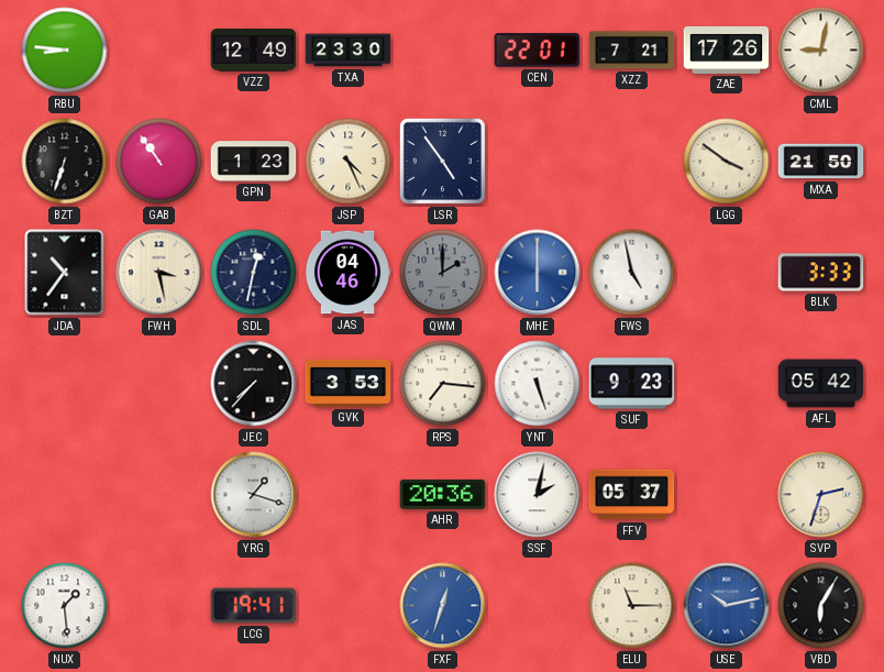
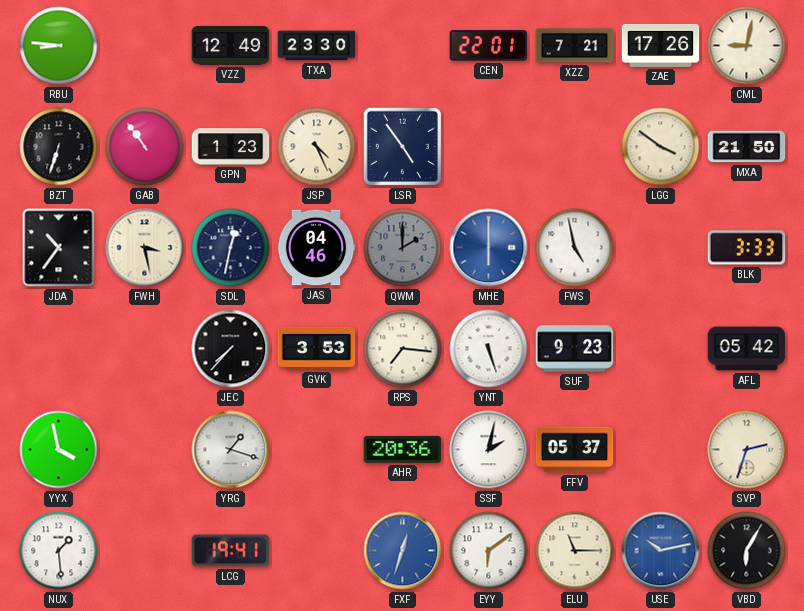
YYX: none -> 3:58
EYY: none -> 6:09
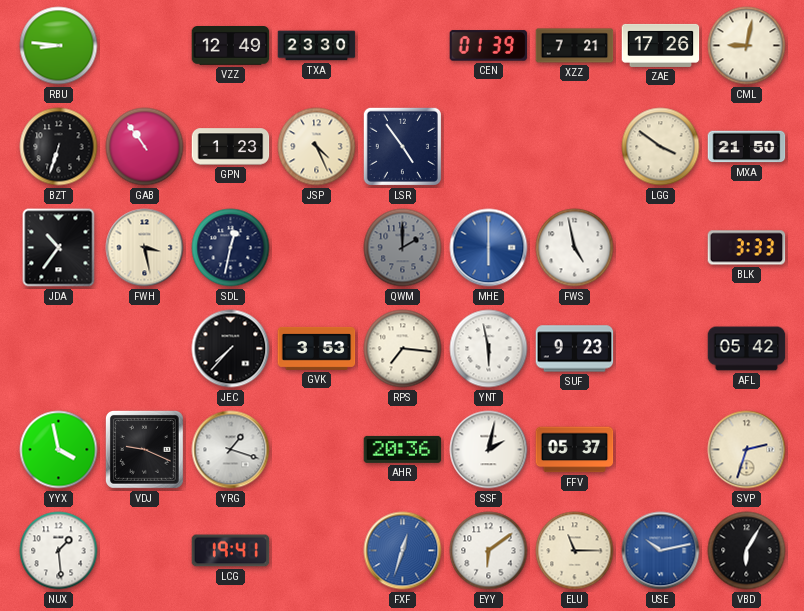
CEN: 22:01 -> 01:39
JAS: 04:46 -> none
YNT: 5:27 -> 5:58
VDJ: none -> 9:19
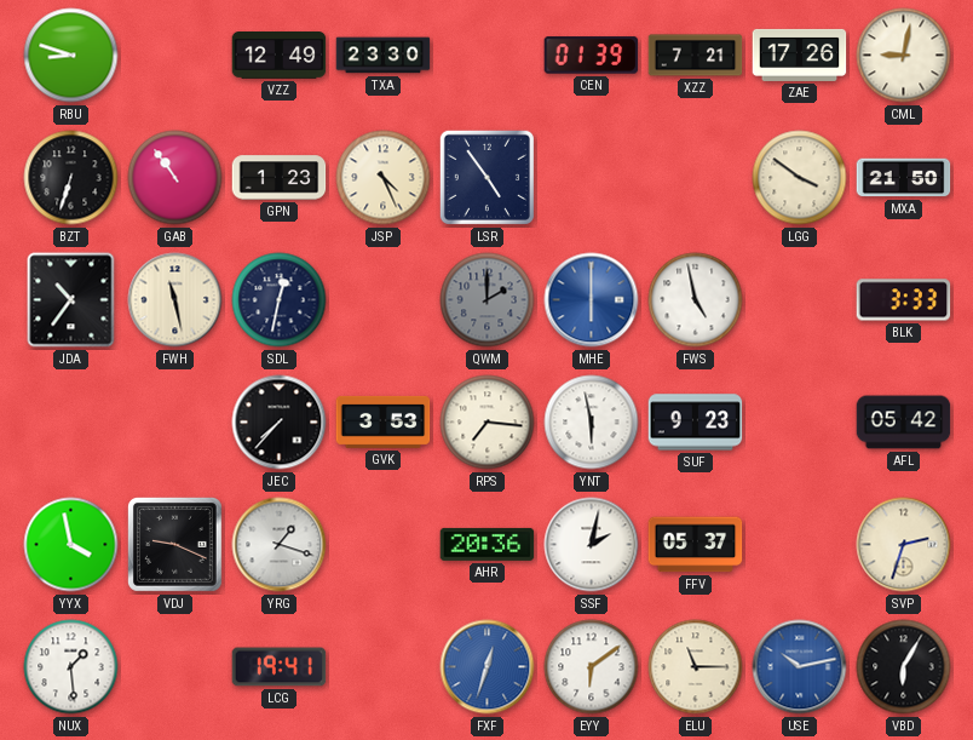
RBU: 8:46 -> 8:48
FWH: 3:28 -> 11:28
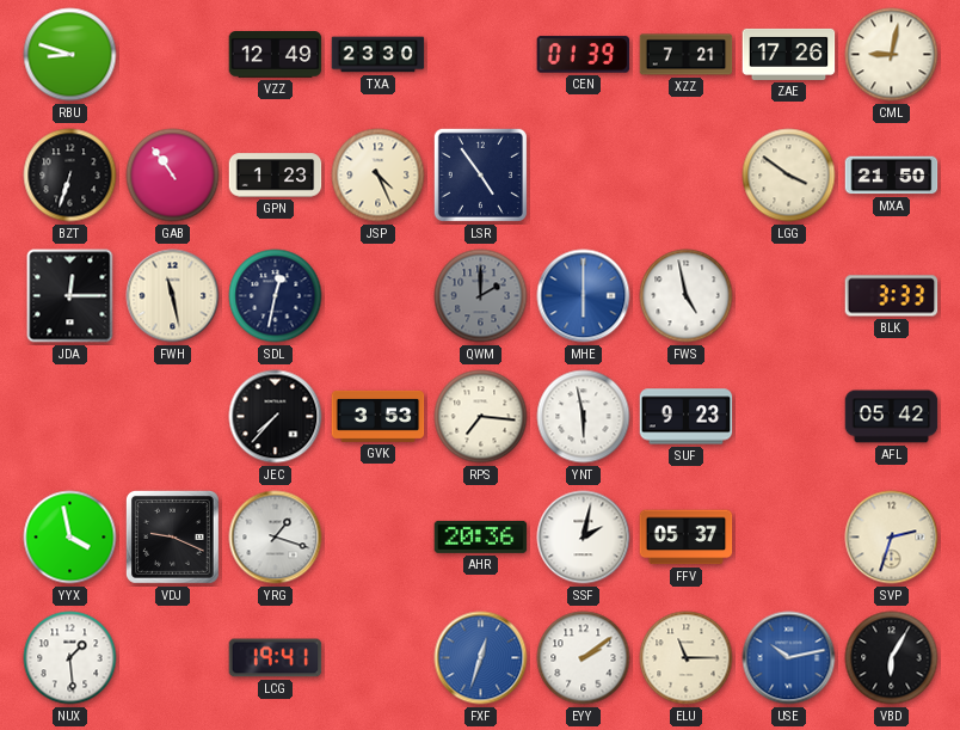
JDA: 10:36 -> 12:15
EYY: 6:09 -> 2:09
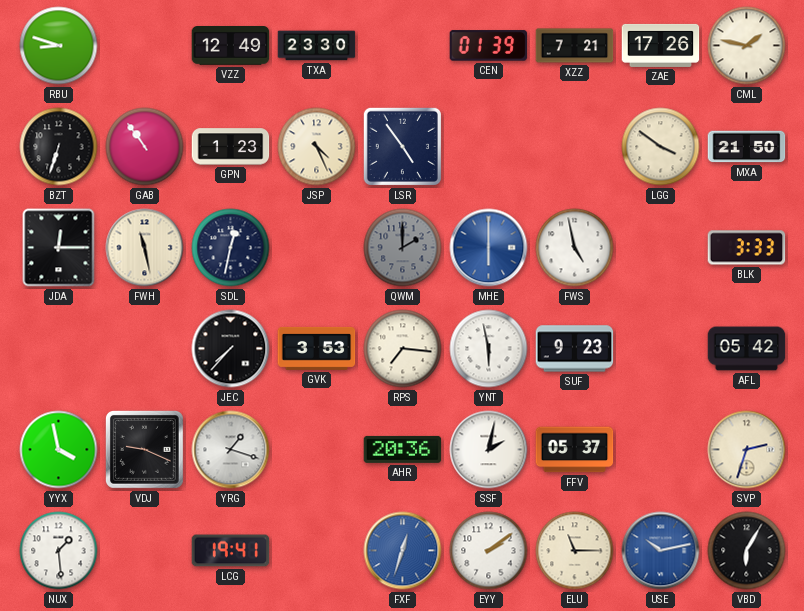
CML: 9:02 -> 1:47
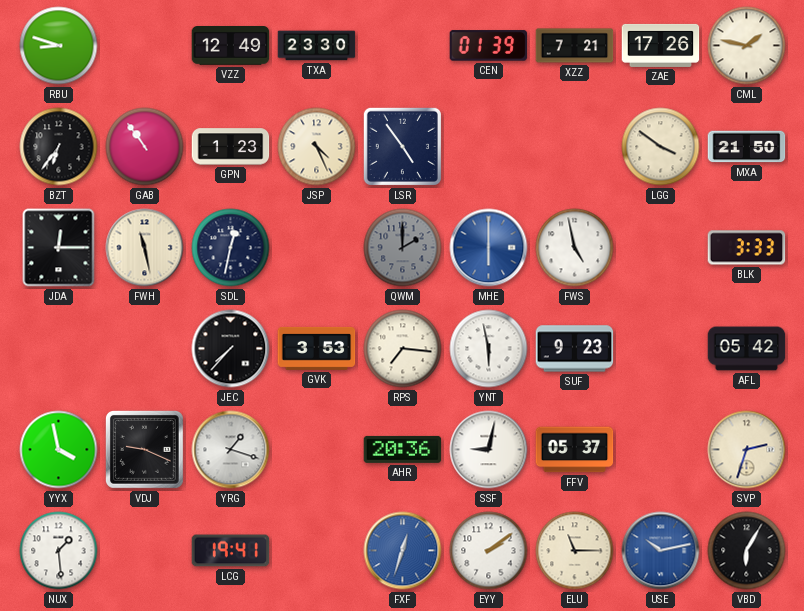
BZT: 6:33 -> 6:36
SSF: 2:02 -> 9:02
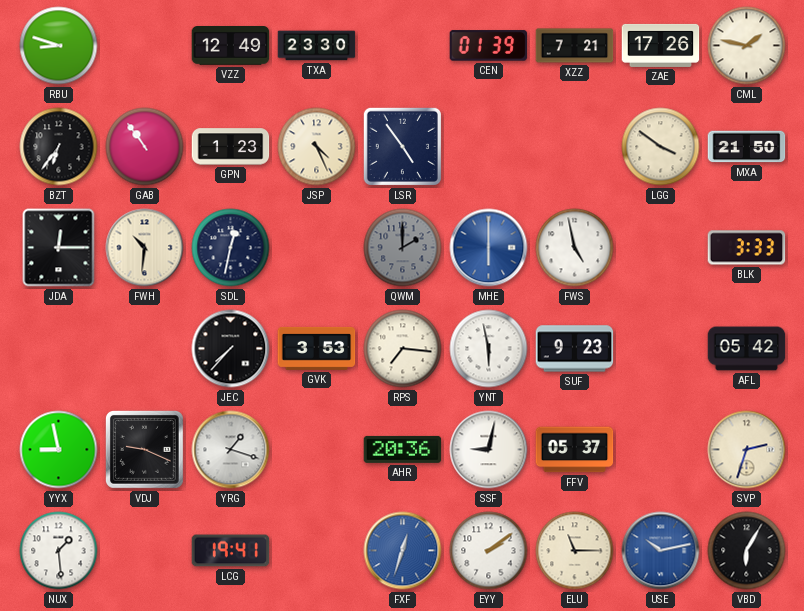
FWH: 11:28 -> 10:31
YYX: 3:58 -> 8:58
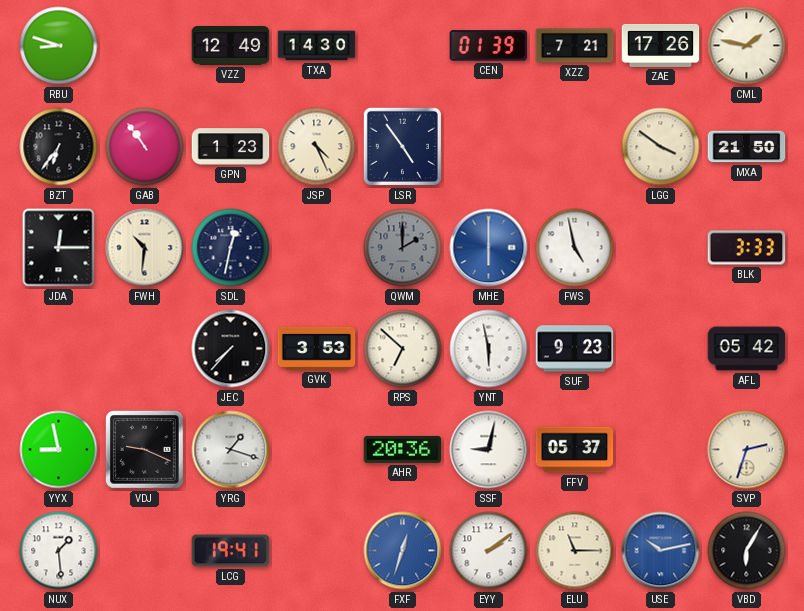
TXA: 23:30 -> 14:30
RPS: 7:16 -> 6:52
